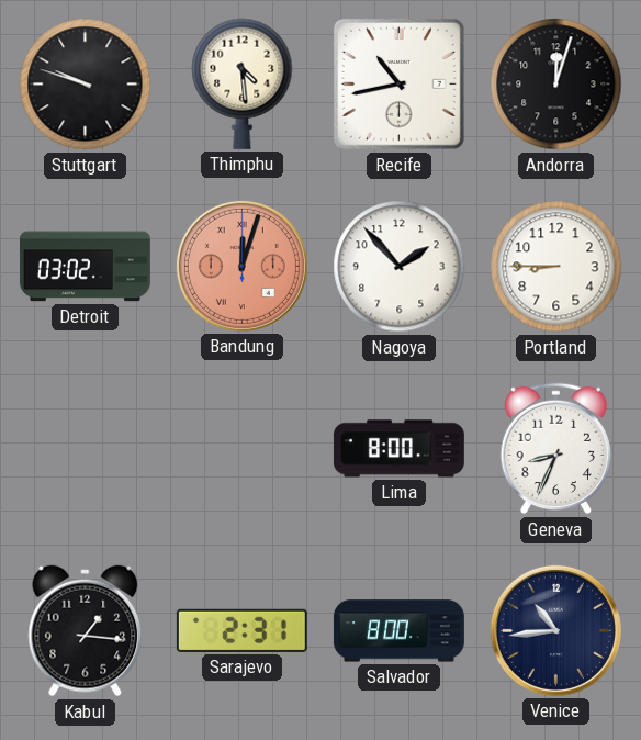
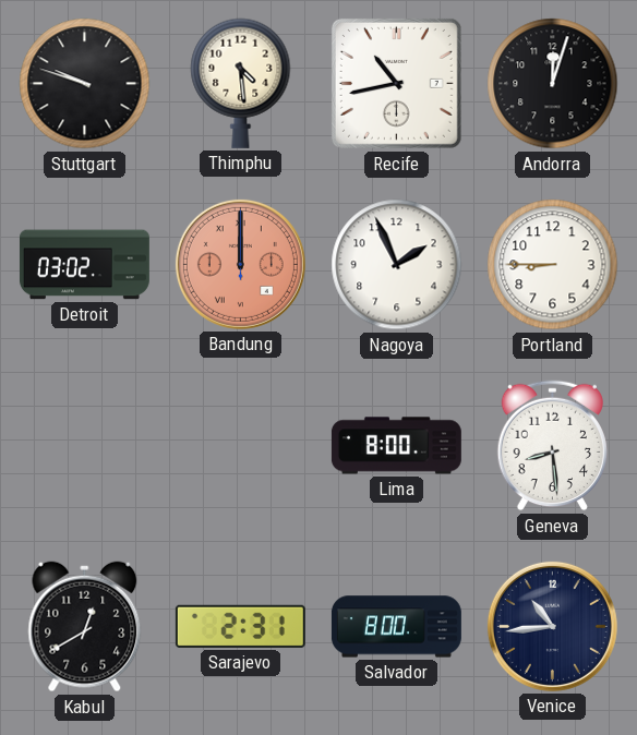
Bandung: 12:03 -> 12:00
Nagoya: 1:53 -> 1:56
Geneva: 8:34 -> 8:29
Kabul: 1:16 -> 12:40
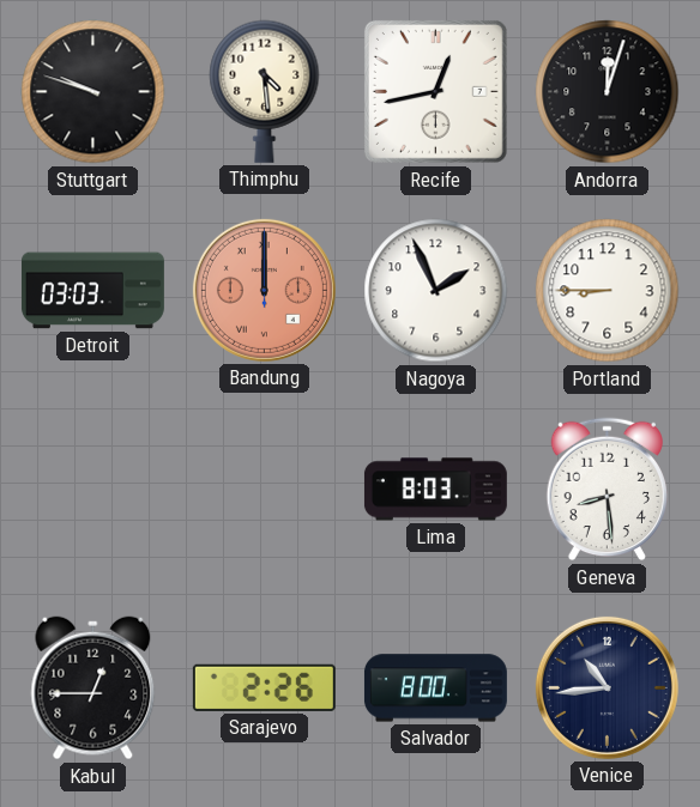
Recife: 10:43 -> 12:43
Detroit: 03:02 -> 03:03
Lima: 8:00 -> 8:03
Kabul: 12:40 -> 12:45
Sarajevo: 2:31 -> 2:26
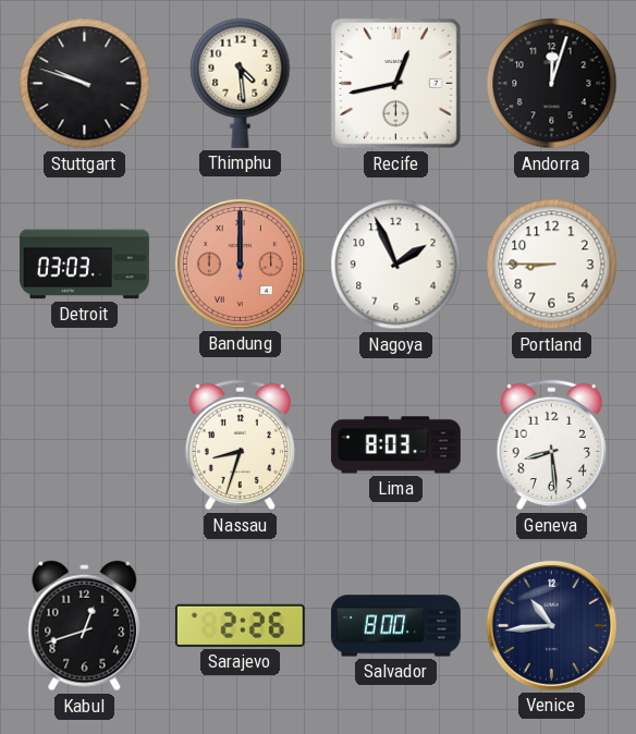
Nassau: none -> 8:33
Kabul: 12:45 -> 12:42
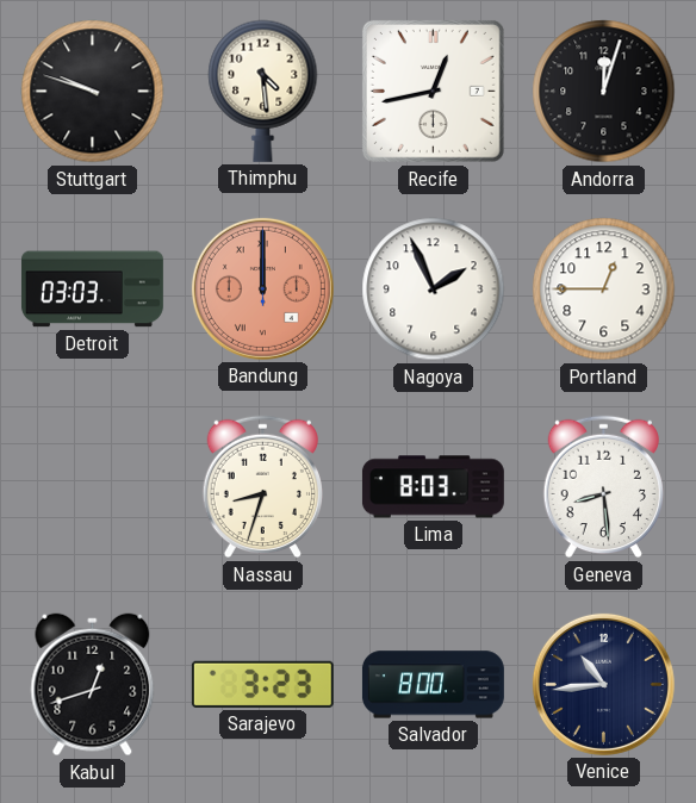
Portland: 8:45 -> 12:45
Sarajevo: 2:26 -> 3:23
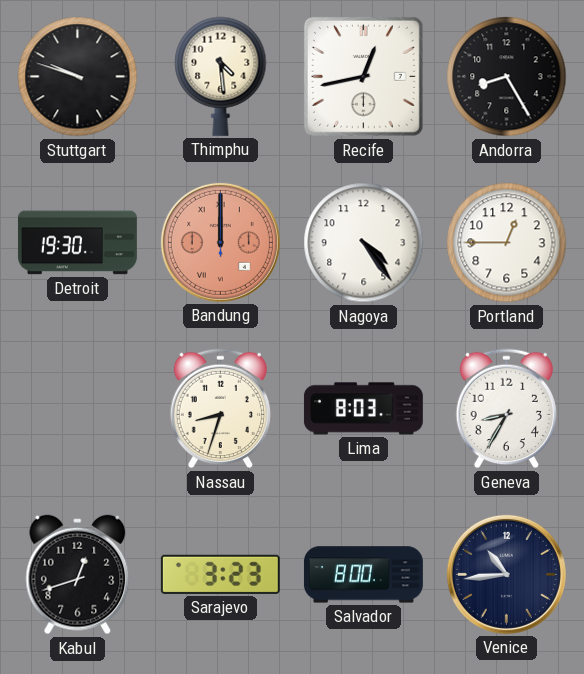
Andorra: 12:03 -> 8:25
Detroit: 03:03 -> 19:30
Nagoya: 1:56 -> 4:24
Geneva: 8:29 -> 8:35
